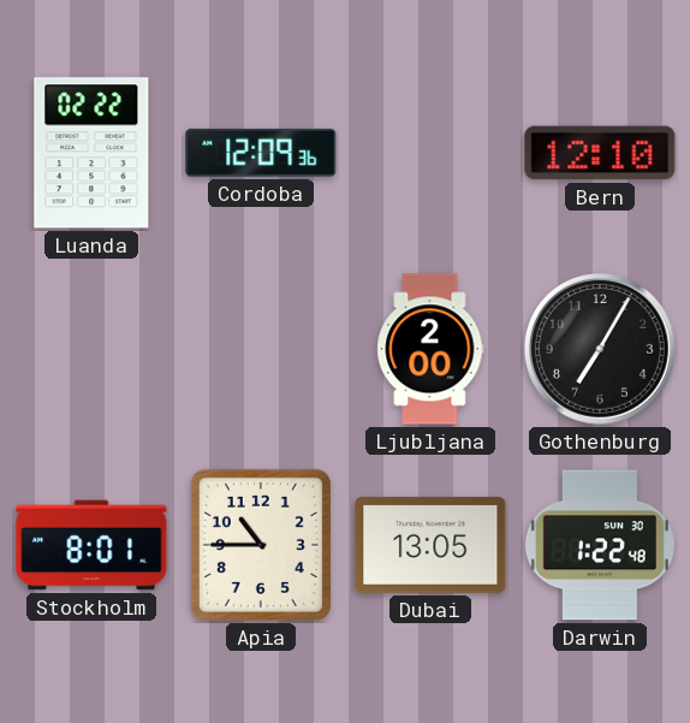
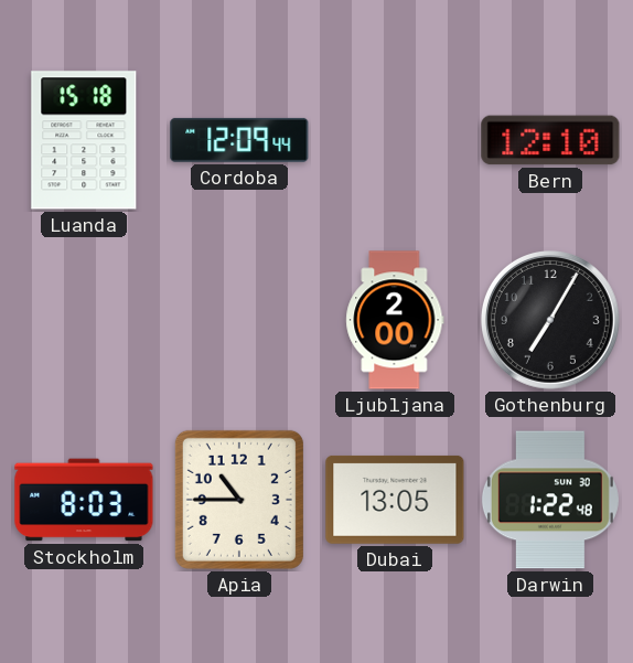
Luanda: 02:22 -> 15:18
Cordoba: 12:09:36 -> 12:09:44
Stockholm: 8:01 -> 8:03
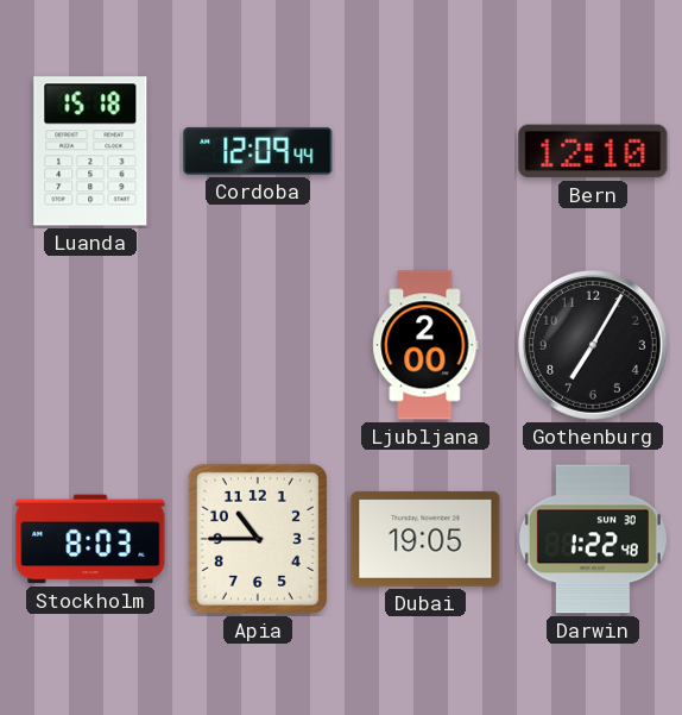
Dubai: 13:05 -> 19:05
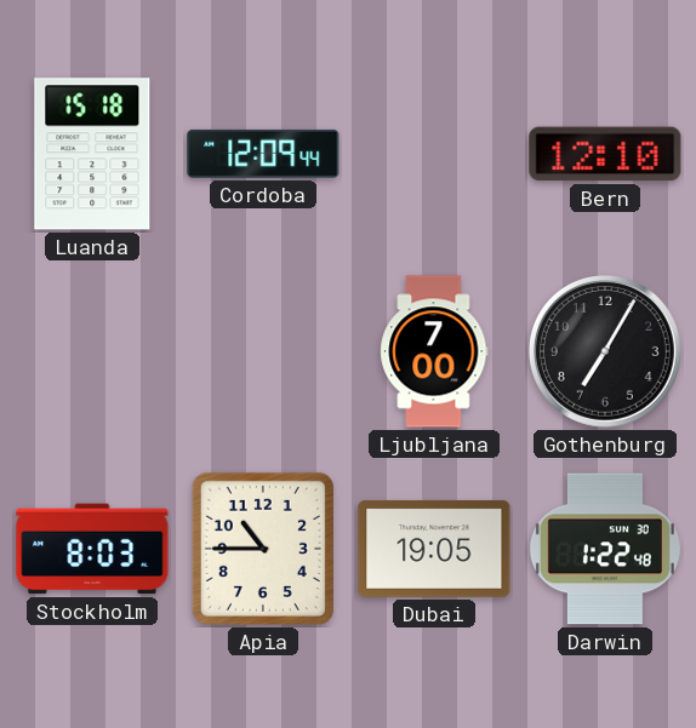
Ljubljana: 2:00 -> 7:00
